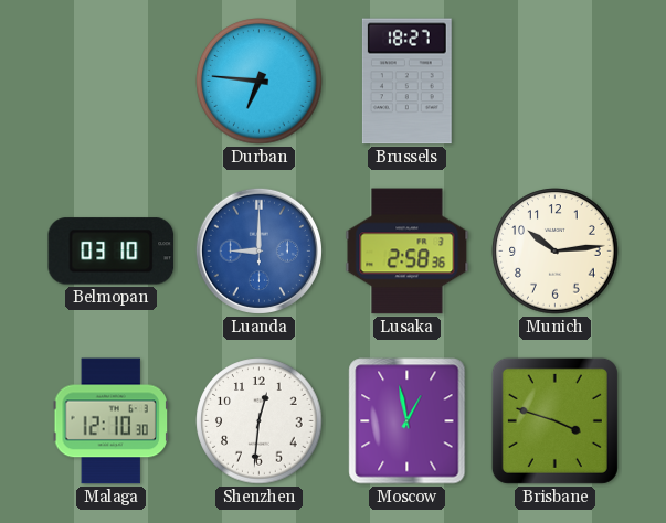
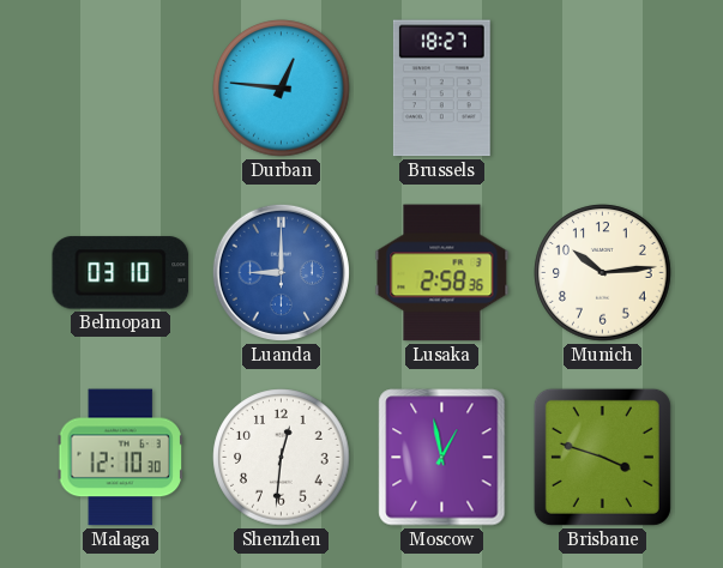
Durban: 6:46 -> 12:46
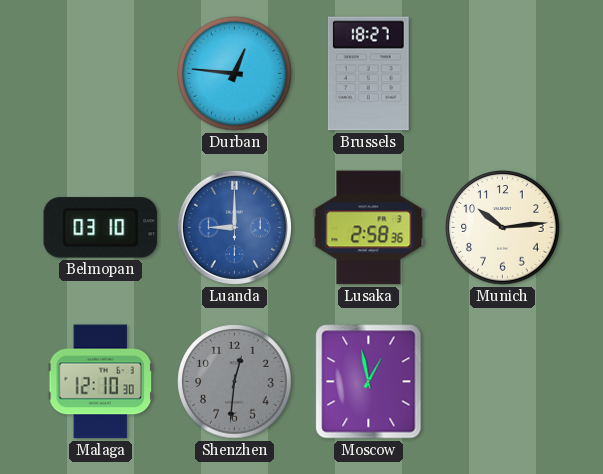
Shenzhen dial: white -> grey
Brisbane: 3:48 -> none
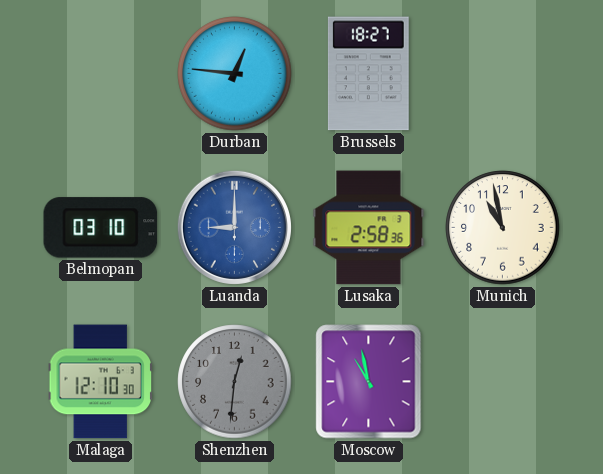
Munich: 10:14 -> 10:58
Moscow: 12:58 -> 10:58
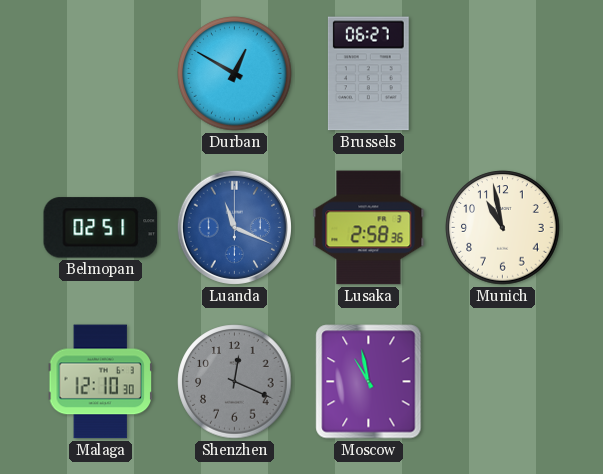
Durban: 12:46 -> 12:50
Brussels: 18:27 -> 06:27
Belmopan: 03:10 -> 02:51
Luanda: 9:00 -> 11:19
Shenzhen: 12:31 -> 12:19
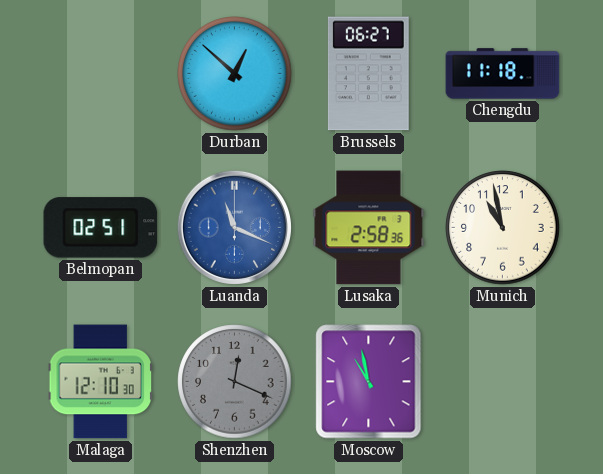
Durban: 12:50 -> 12:52
Chengdu: none -> 11:18
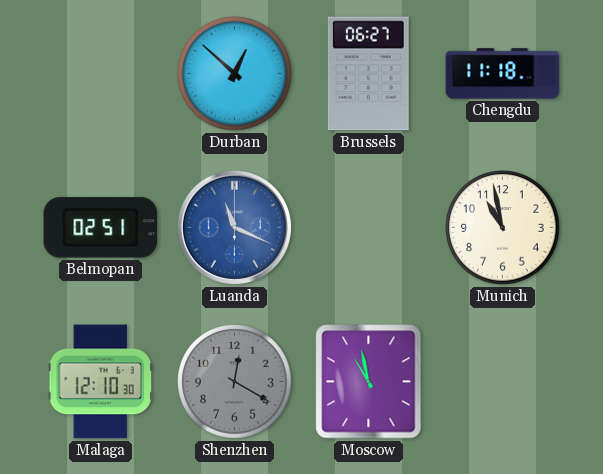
Lusaka: 2:58 -> none
Shenzhen: 12:19 -> 12:20
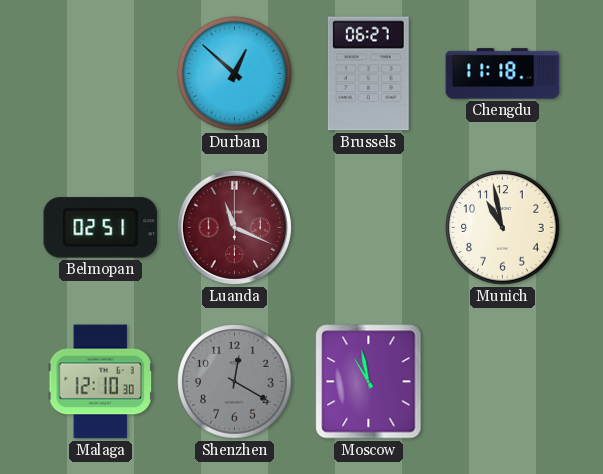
Luanda dial: blue -> burgundy
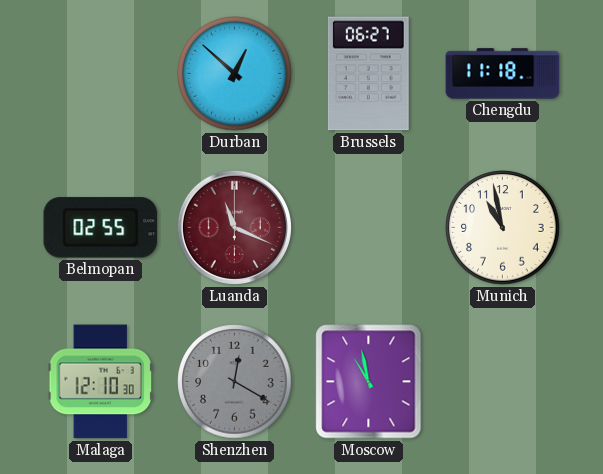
Belmopan: 02:51 -> 02:55
